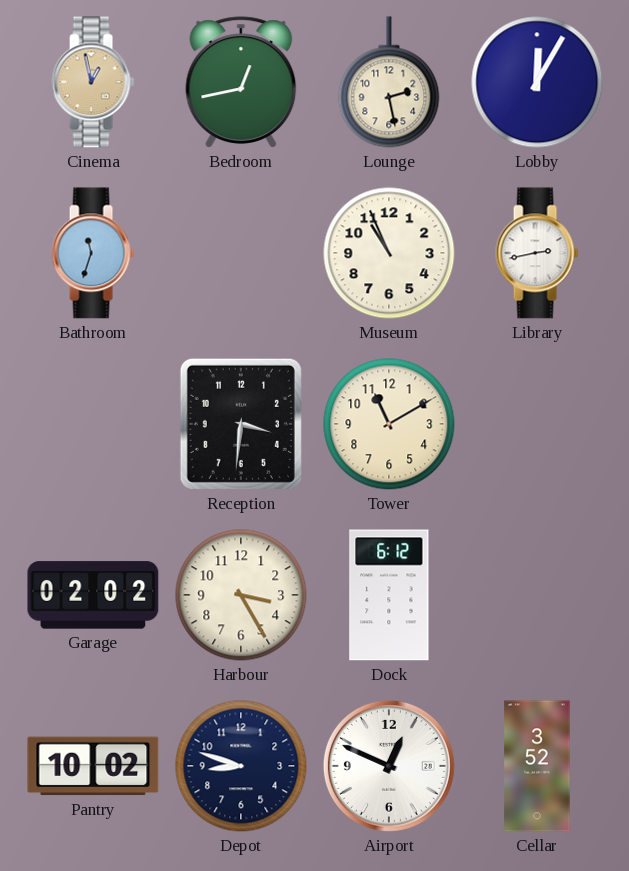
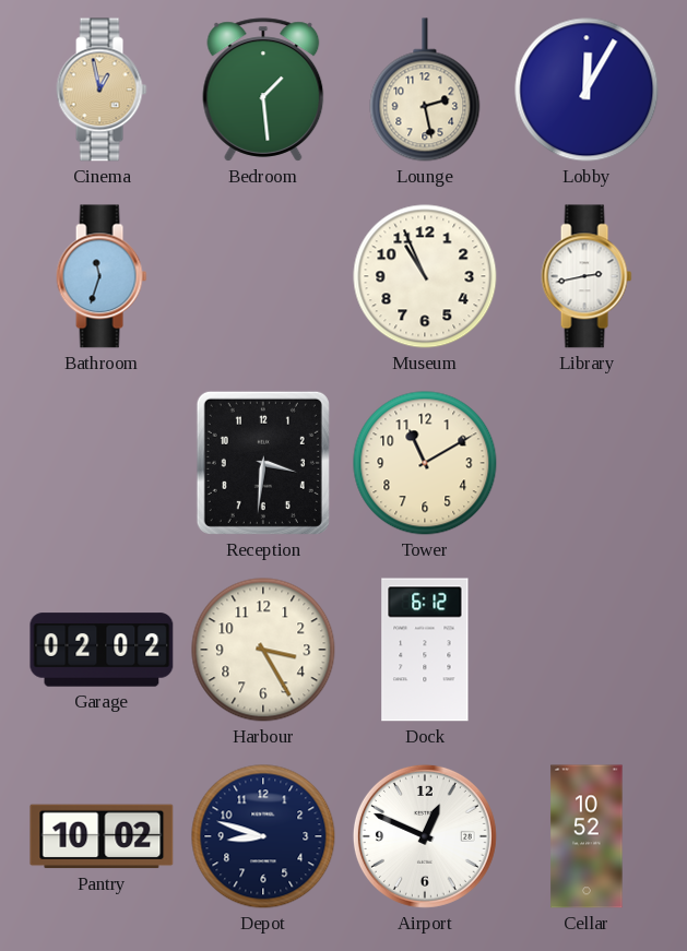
Bedroom: 12:43 -> 1:29
Cellar: 3:52 -> 10:52
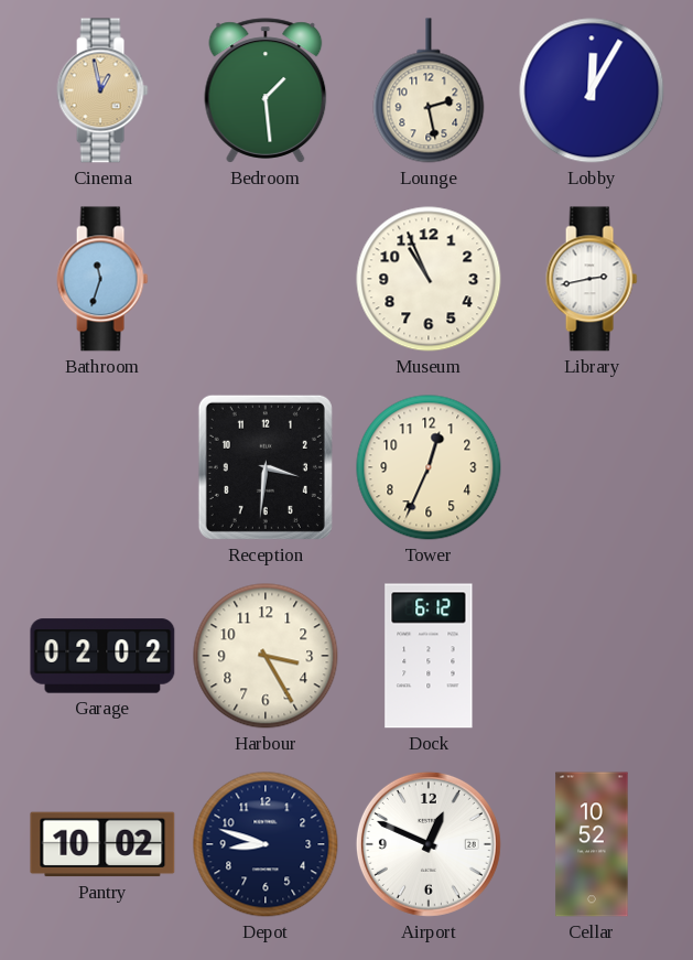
Tower: 11:10 -> 12:34
